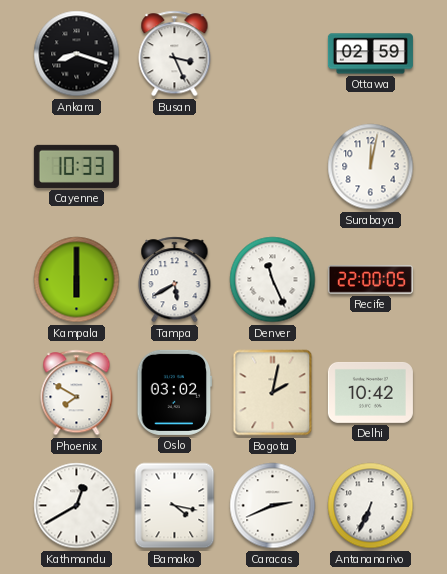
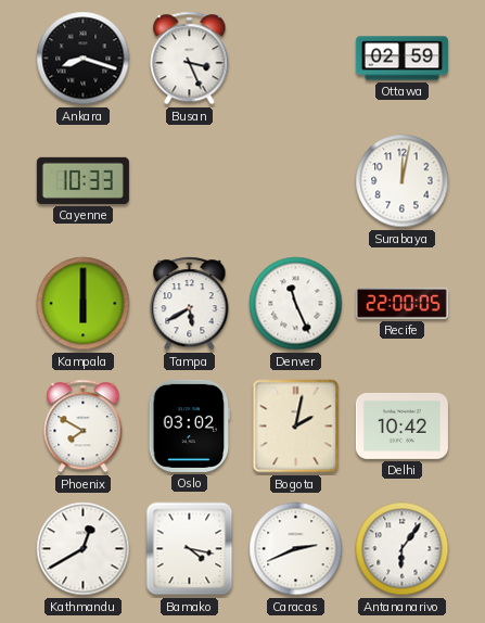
Antananarivo: 6:34 -> 6:06
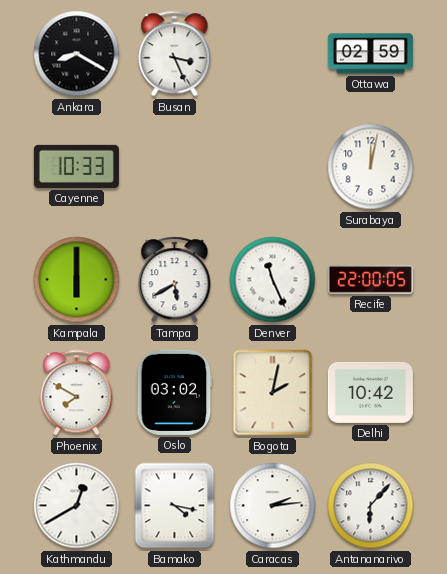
Ankara: 8:18 -> 8:20
Caracas: 2:41 -> 2:14
Antananarivo: 6:06 -> 6:07
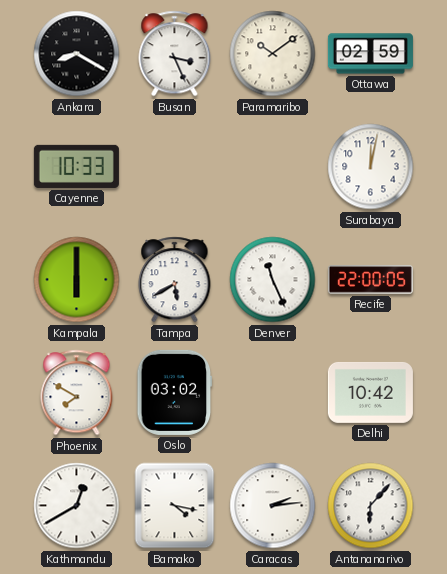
Paramaribo: none -> 10:09
Bogota: 2:02 -> none
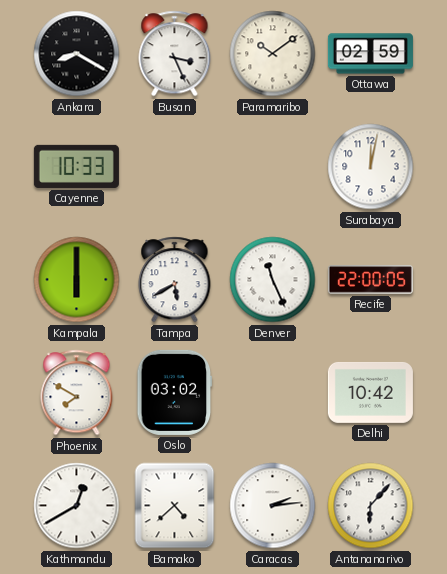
Bamako: 4:17 -> 4:38
